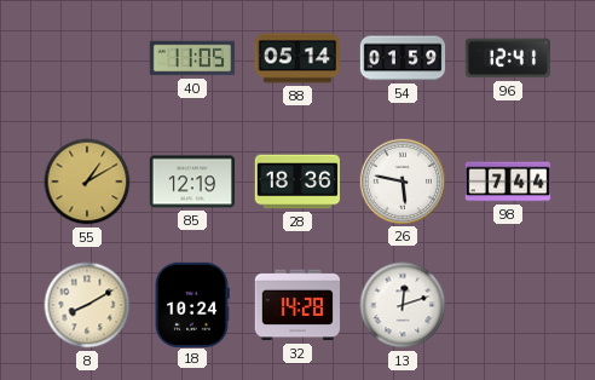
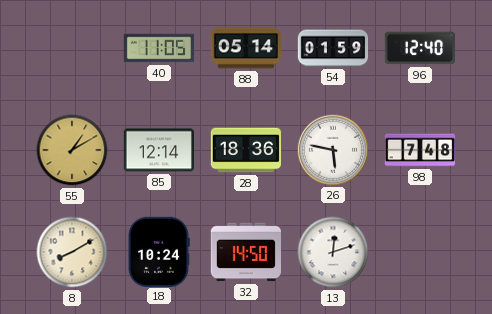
96: 12:41 -> 12:40
85: 12:19 -> 12:14
98: 7:44 -> 7:48
32: 14:28 -> 14:50
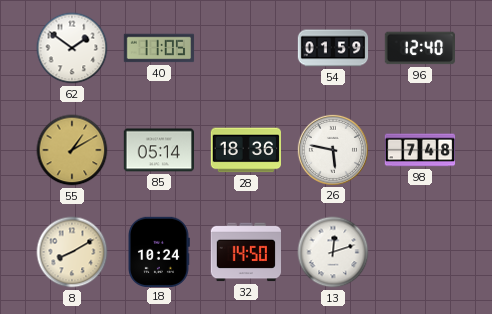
62: none -> 1:51
88: 05:14 -> none
85: 12:14 -> 05:14
